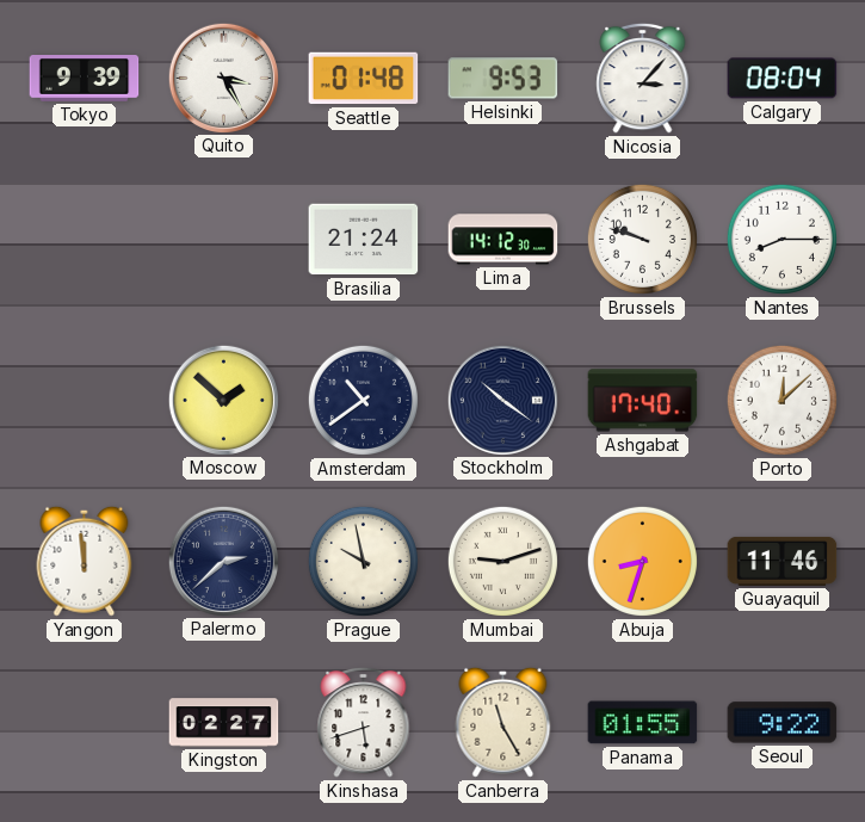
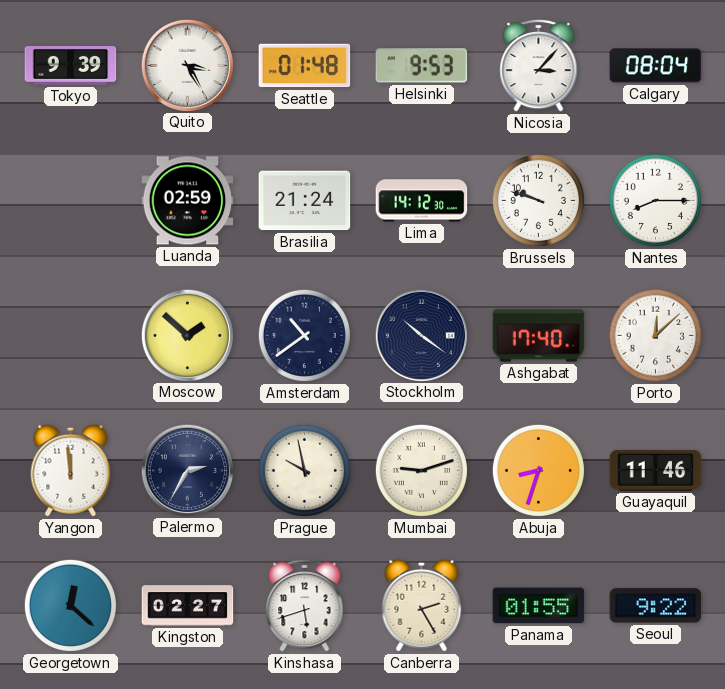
Luanda: none -> 02:59
Palermo: 2:38 -> 2:35
Georgetown: none -> 12:22
Canberra: 11:25 -> 2:25
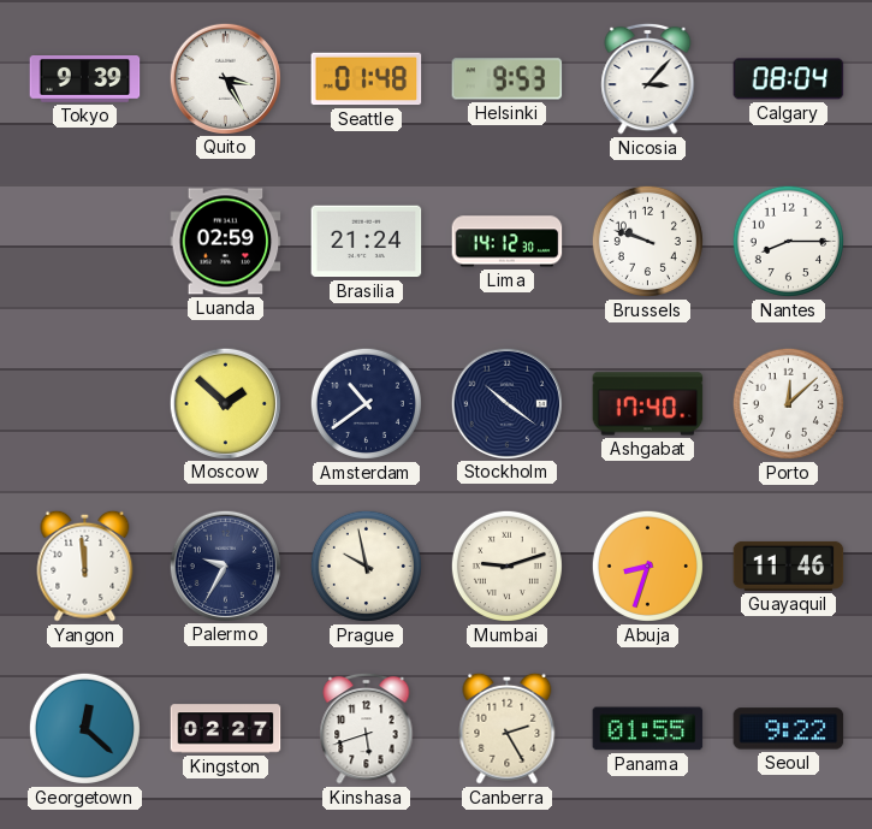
Palermo: 2:35 -> 9:35
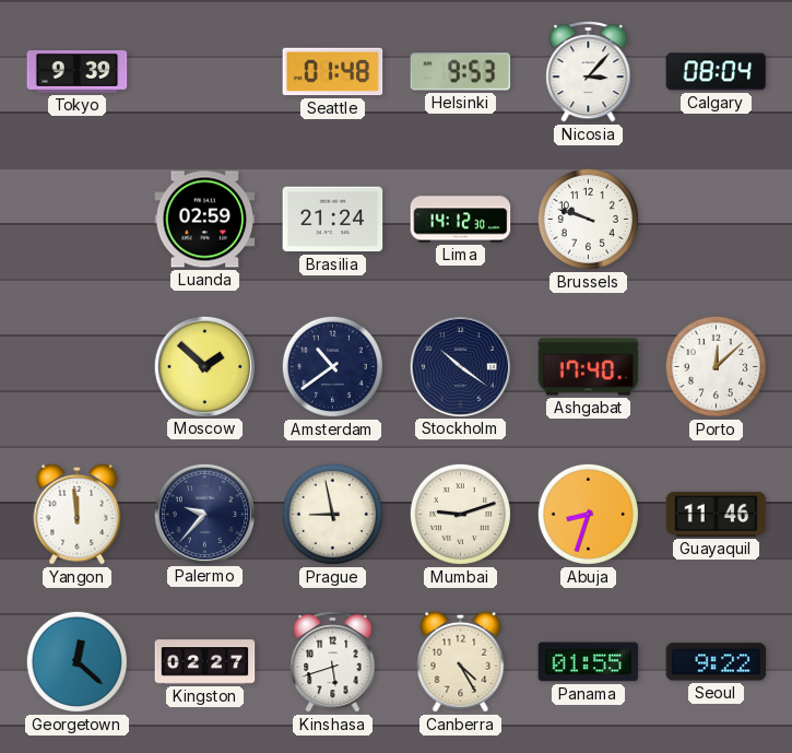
Quito: 3:25 -> none
Nantes: 8:15 -> none
Palermo: 9:35 -> 9:37
Prague: 9:58 -> 8:58
Canberra: 2:25 -> 4:25
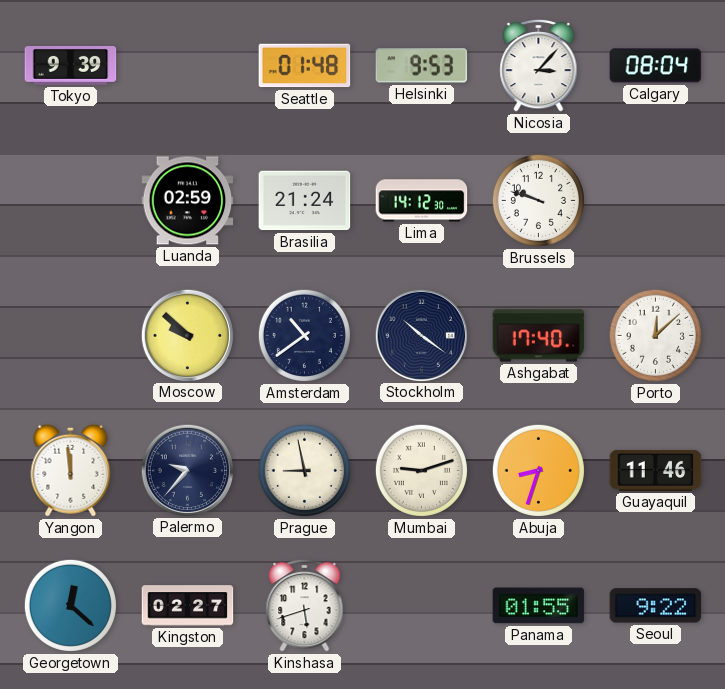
Moscow: 1:52 -> 9:52
Canberra: 4:25 -> none
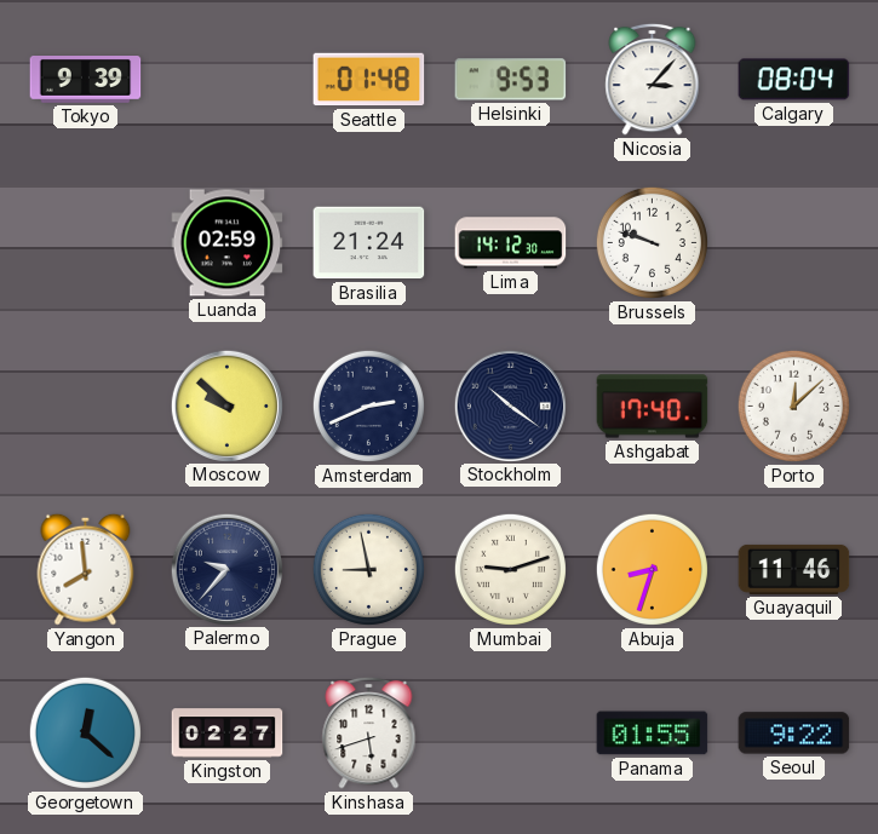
Amsterdam: 10:39 -> 2:41
Yangon: 11:59 -> 7:59
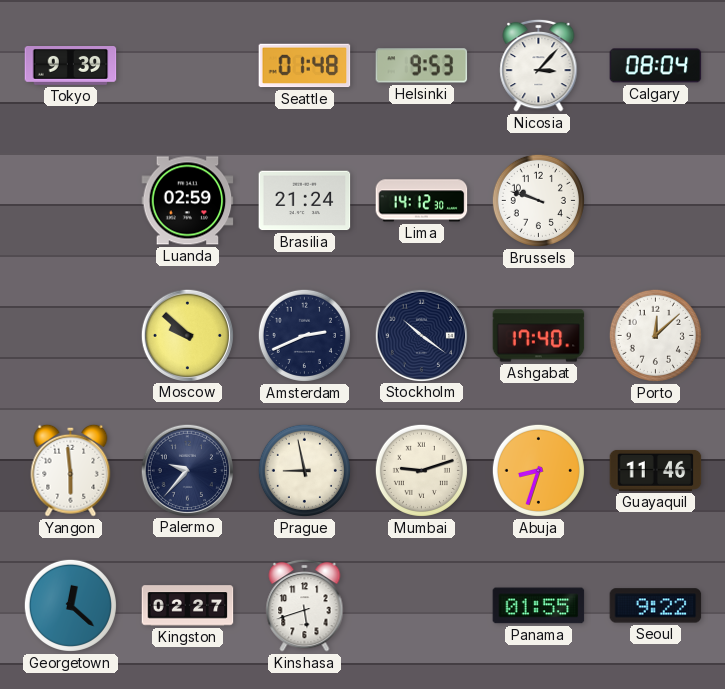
Yangon: 7:59 -> 5:59
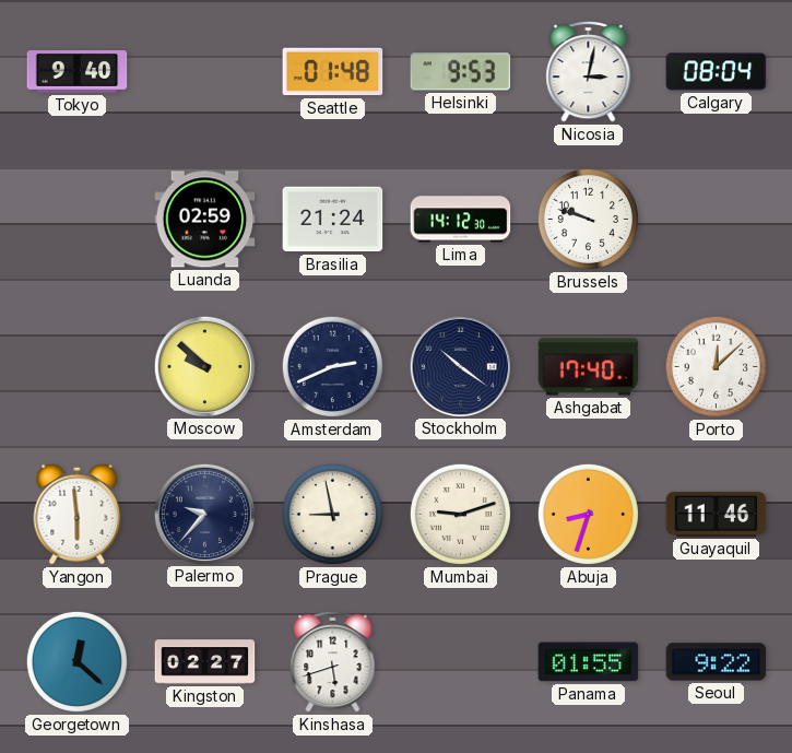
Tokyo: 9:39 -> 9:40
Nicosia: 3:07 -> 3:02
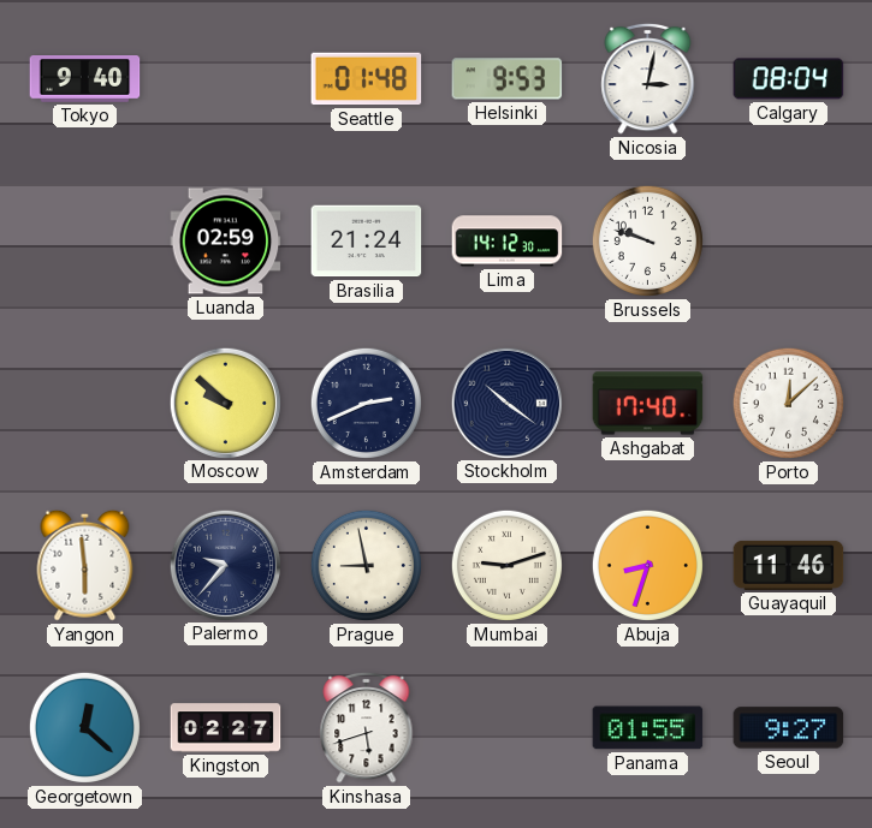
Seoul: 9:22 -> 9:27
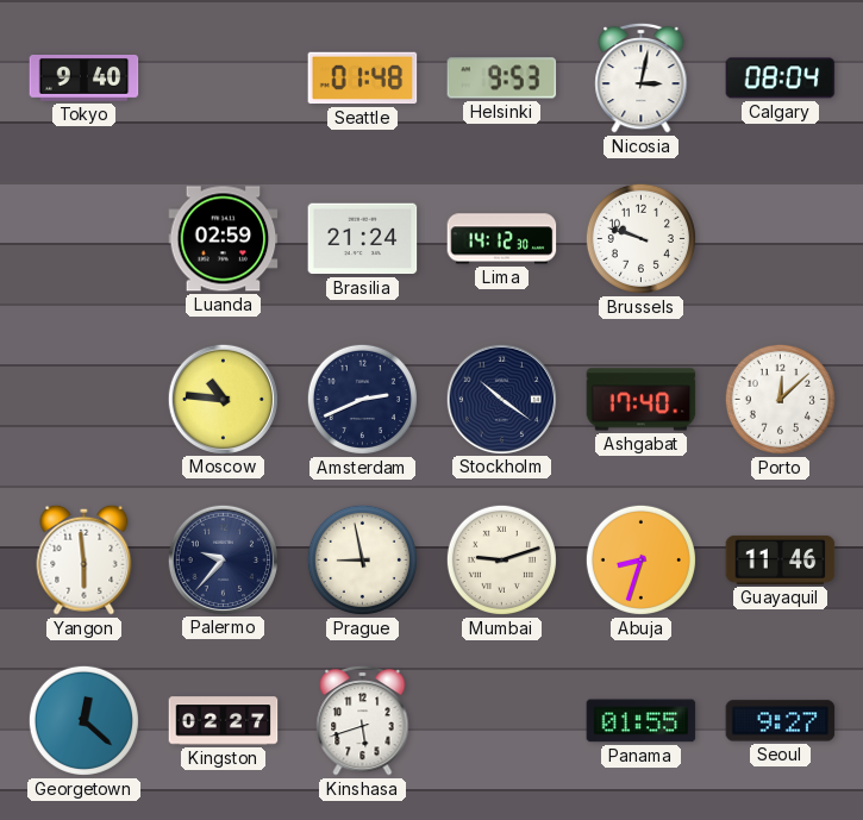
Moscow: 9:52 -> 10:46
